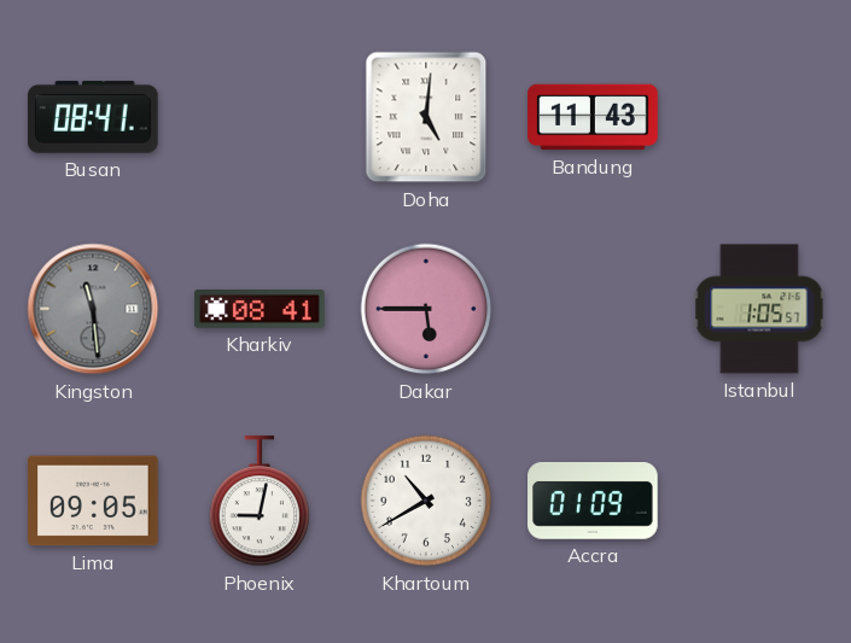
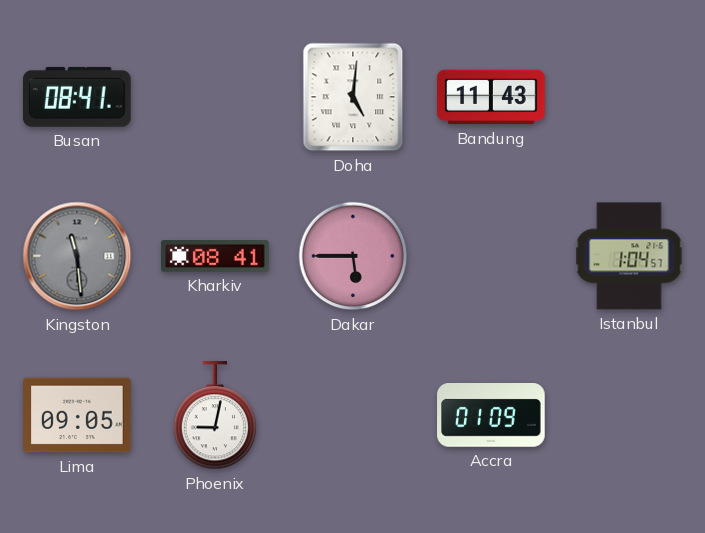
Istanbul: 1:05 -> 1:04
Khartoum: 10:40 -> none
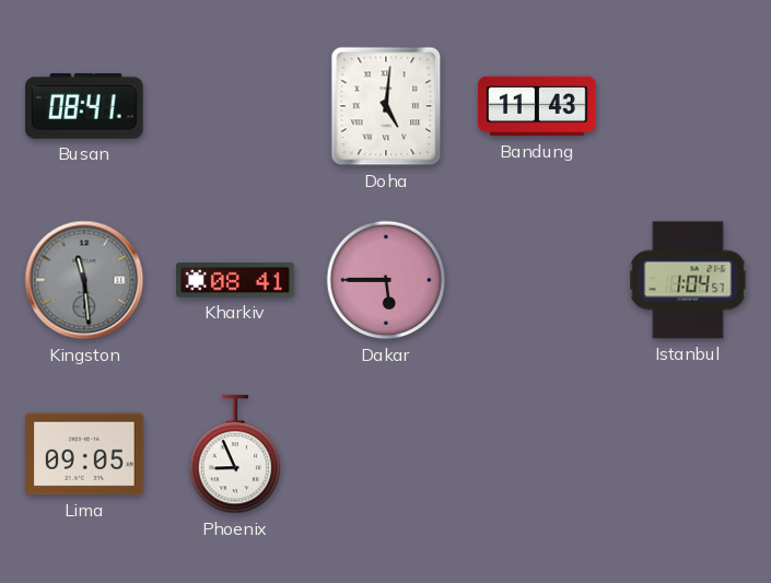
Phoenix: 9:02 -> 8:56
Accra: 01:09 -> none
